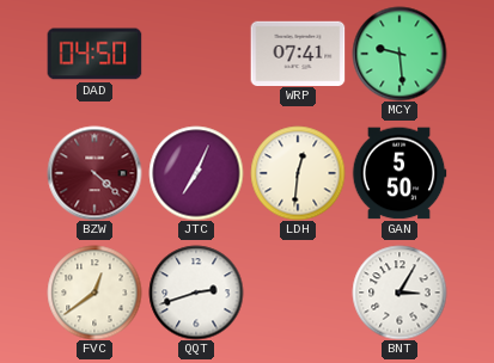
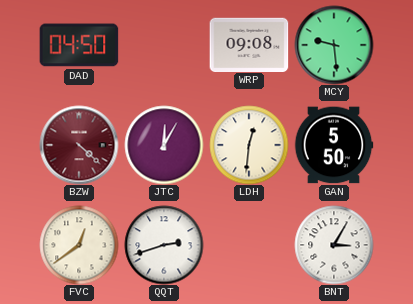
WRP: 07:41 -> 09:08
JTC: 7:04 -> 12:05
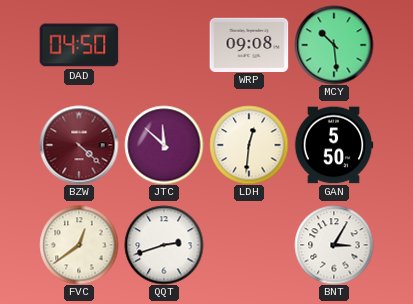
MCY: 9:29 -> 10:29
JTC: 12:05 -> 11:52
